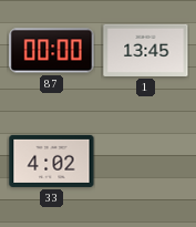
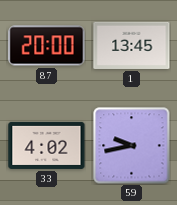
87: 00:00 -> 20:00
59: none -> 9:43
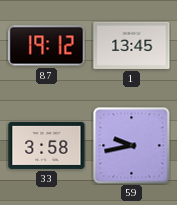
87: 20:00 -> 19:12
33: 4:02 -> 3:58
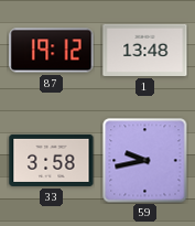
1: 13:45 -> 13:48
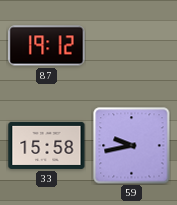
1: 13:48 -> none
33: 3:58 -> 15:58
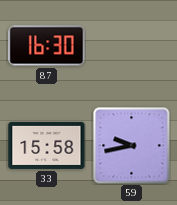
87: 19:12 -> 16:30
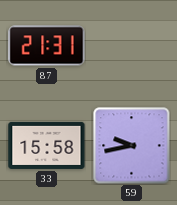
87: 16:30 -> 21:31
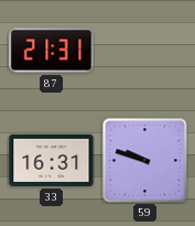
33: 15:58 -> 16:31
59: 9:43 -> 9:48
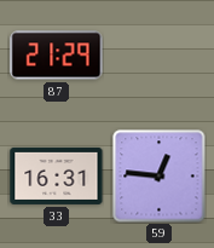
87: 21:31 -> 21:29
59: 9:48 -> 12:46
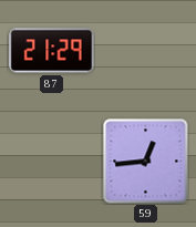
33: 16:31 -> none
59: 12:46 -> 12:44
